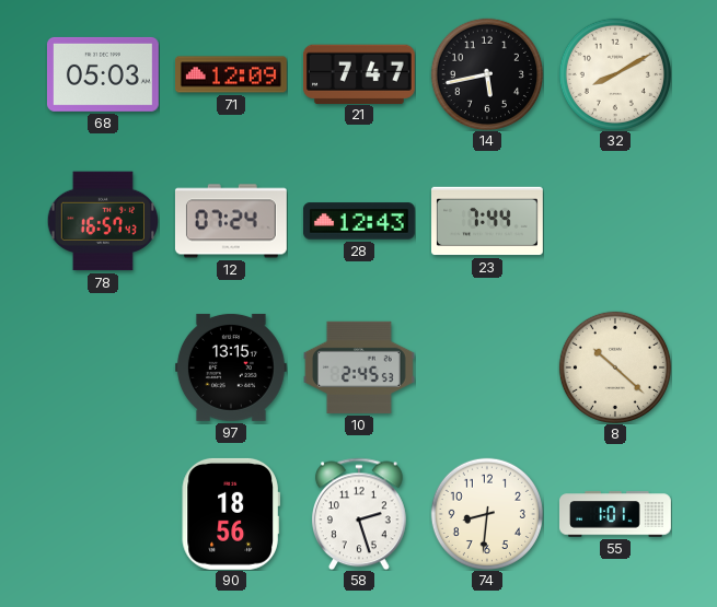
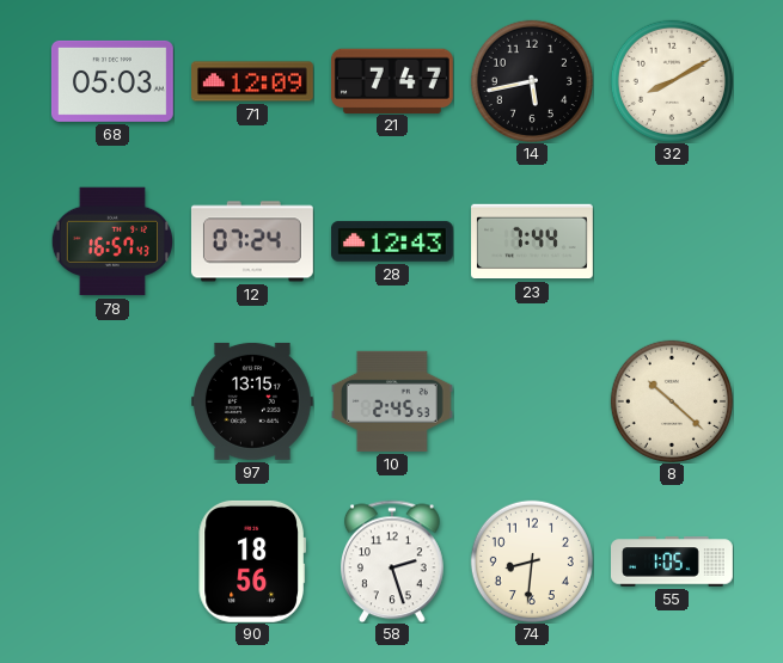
55: 1:01 -> 1:05
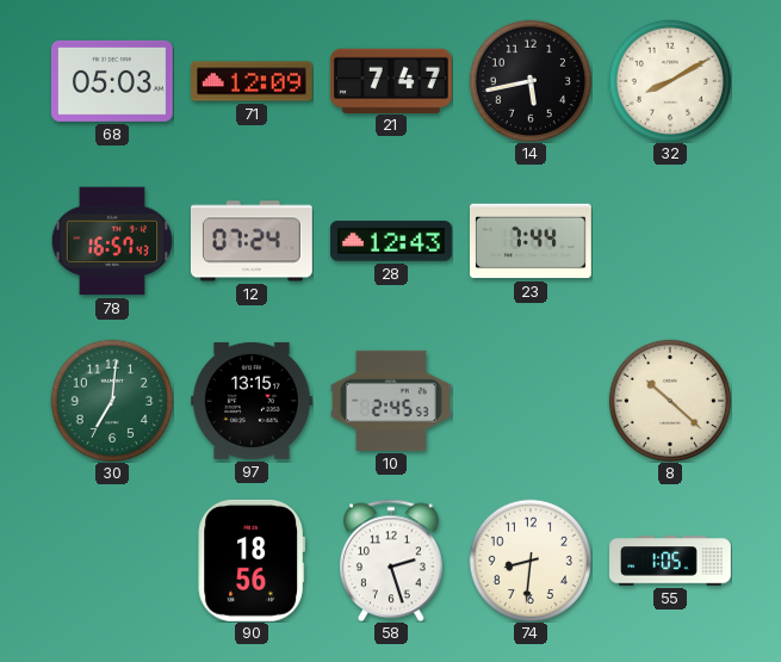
30: none -> 7:01
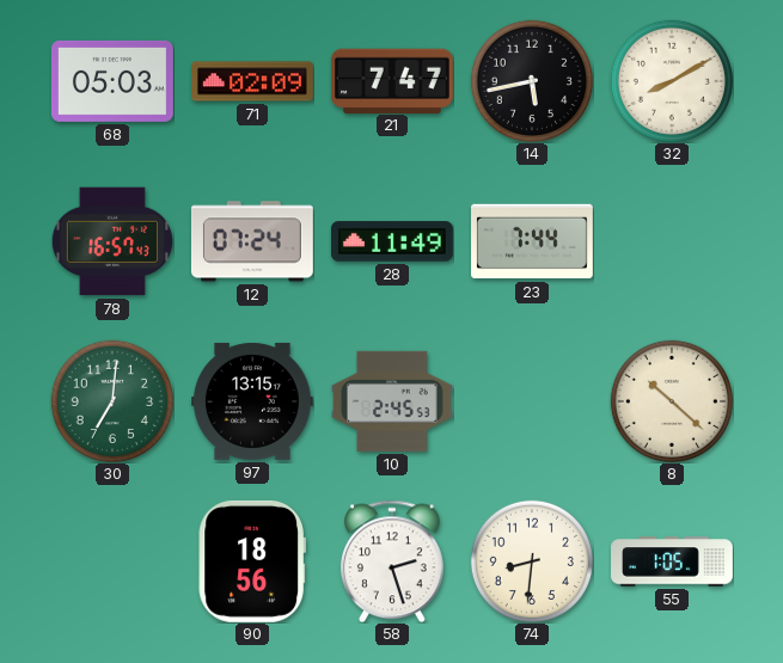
71: 12:09 -> 02:09
28: 12:43 -> 11:49
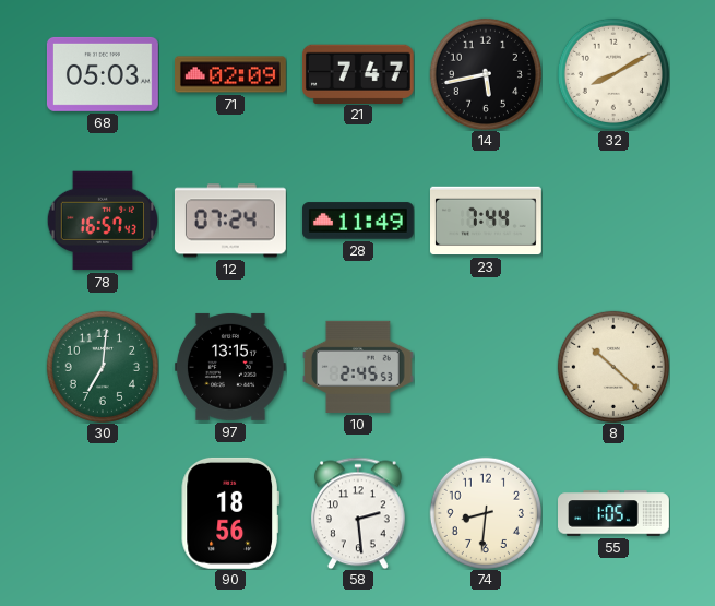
58: 2:27 -> 2:29
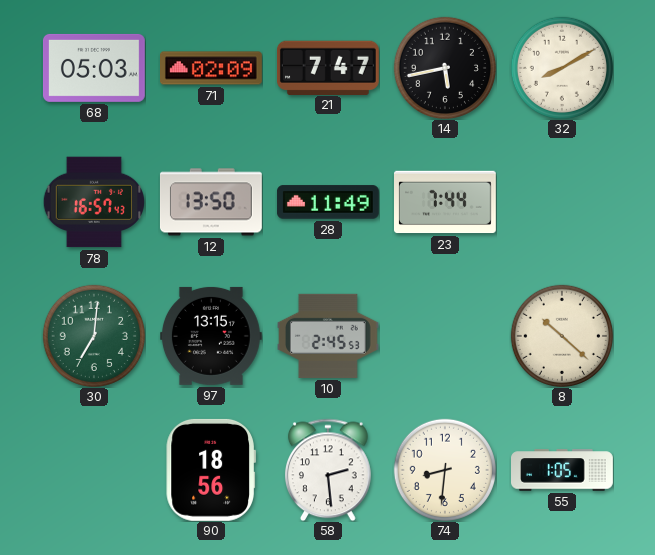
12: 07:24 -> 13:50
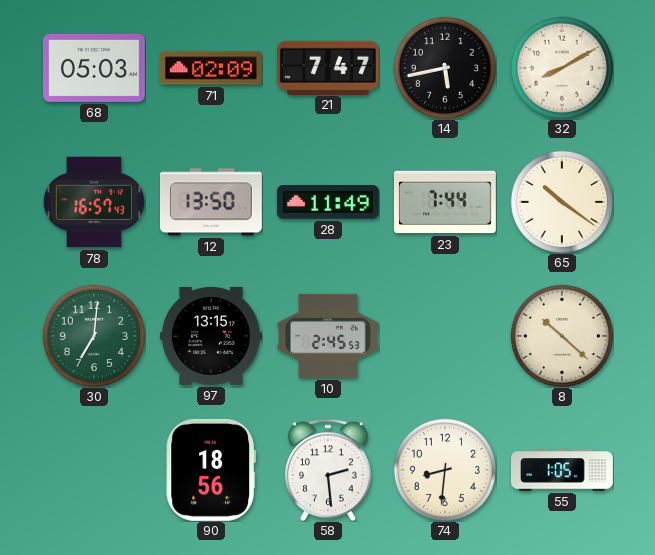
65: none -> 10:21
